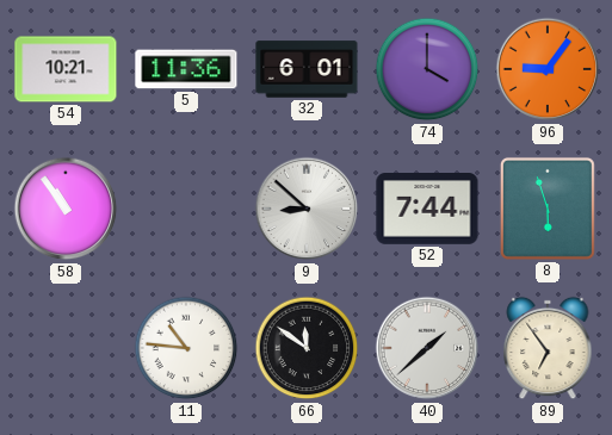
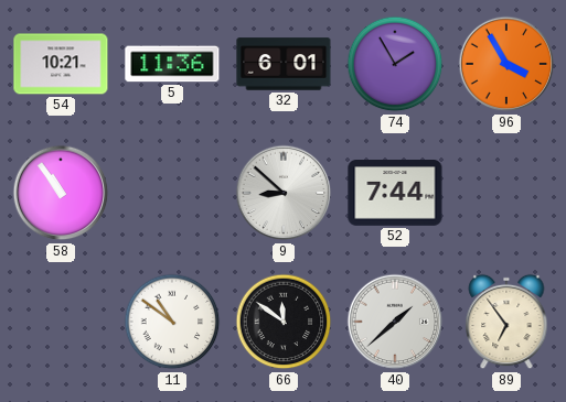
74: 4:00 -> 1:55
96: 9:06 -> 3:55
8: 5:57 -> none
11: 10:46 -> 10:51
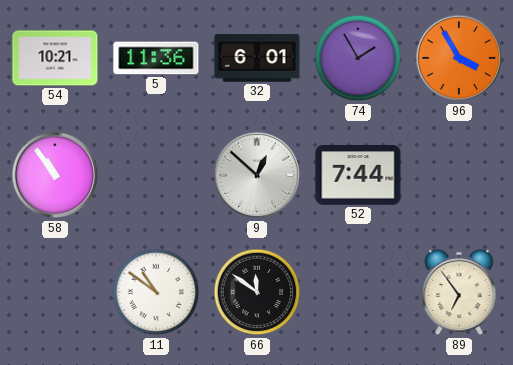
9: 8:52 -> 12:52
40: 1:38 -> none
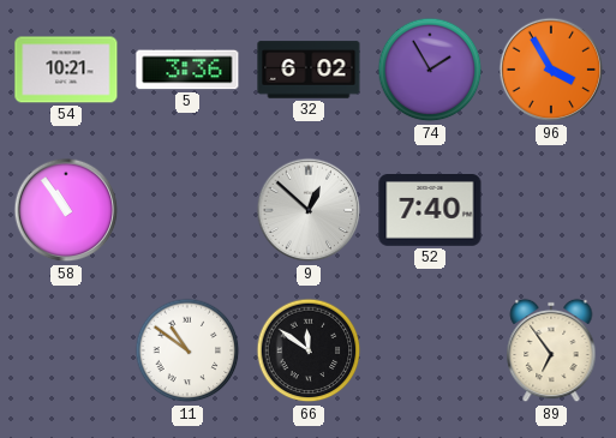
5: 11:36 -> 3:36
32: 6:01 -> 6:02
52: 7:44 -> 7:40
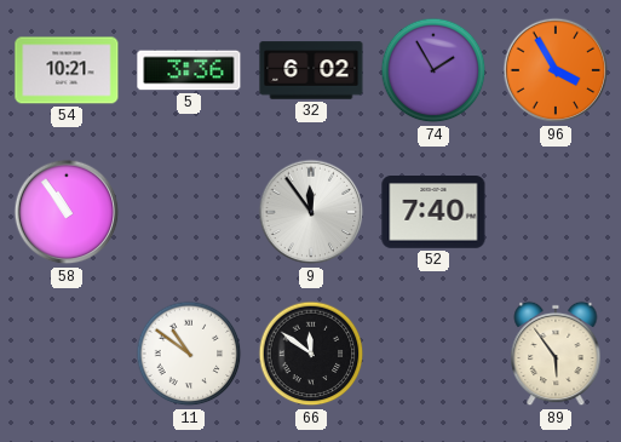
9: 12:52 -> 11:54
89: 6:54 -> 5:54
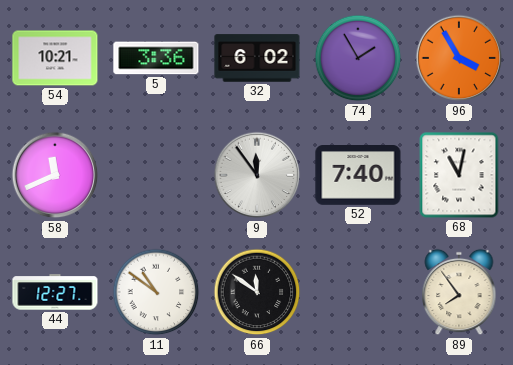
58: 10:54 -> 11:41
68: none -> 11:02
44: none -> 12:27
89: 5:54 -> 7:54
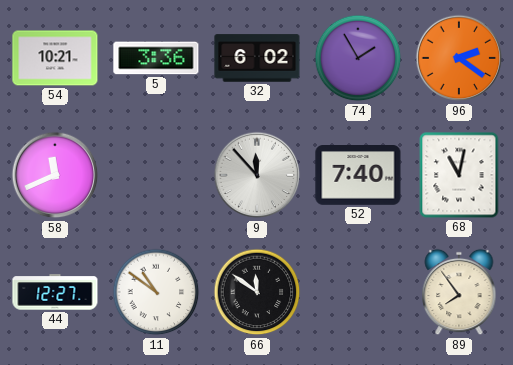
96: 3:55 -> 2:21
9: 11:54 -> 11:53
